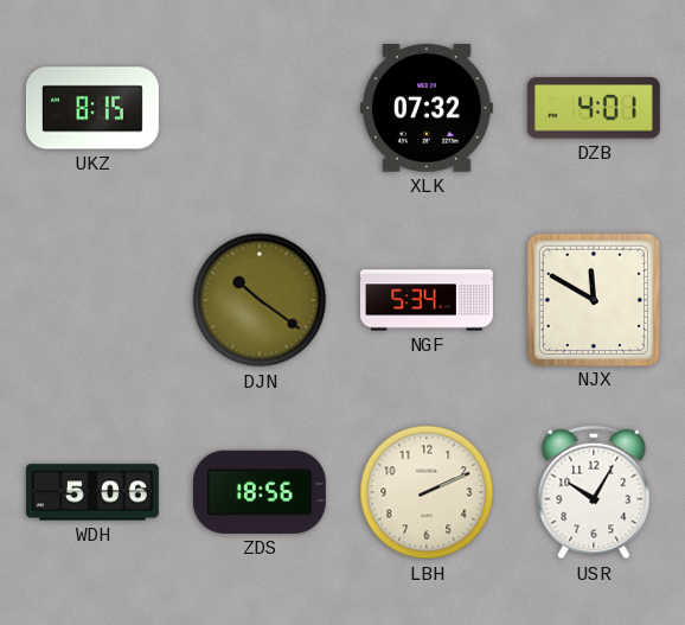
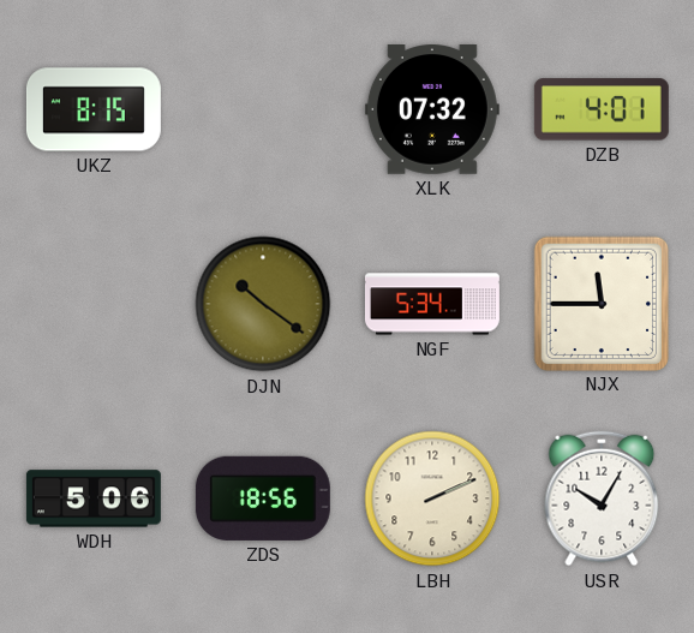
NJX: 11:50 -> 11:45
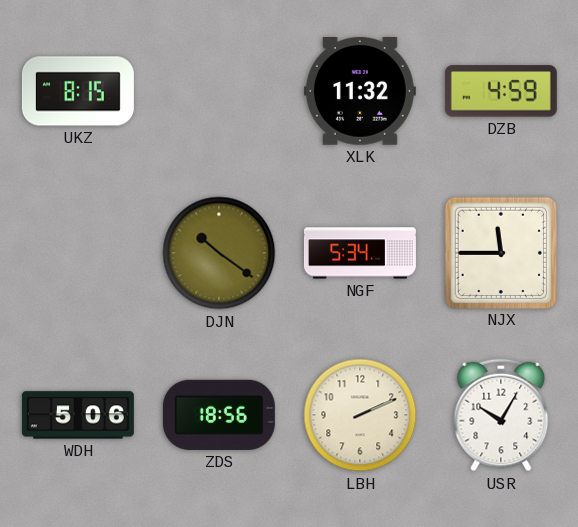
XLK: 07:32 -> 11:32
DZB: 4:01 -> 4:59
